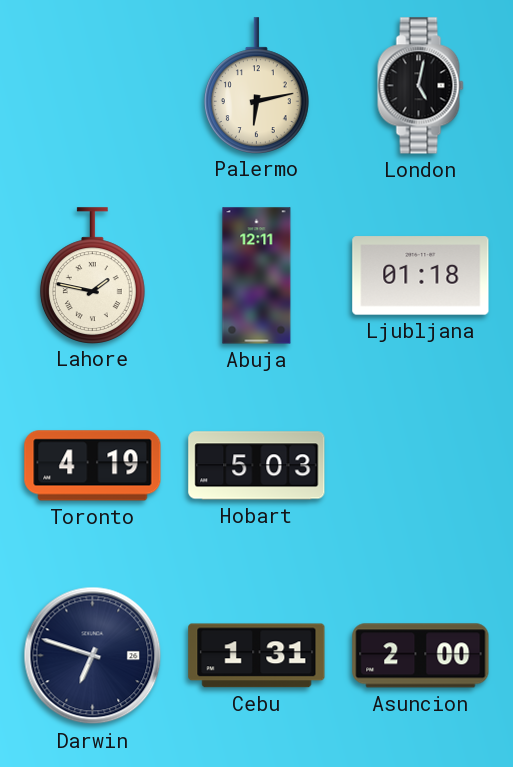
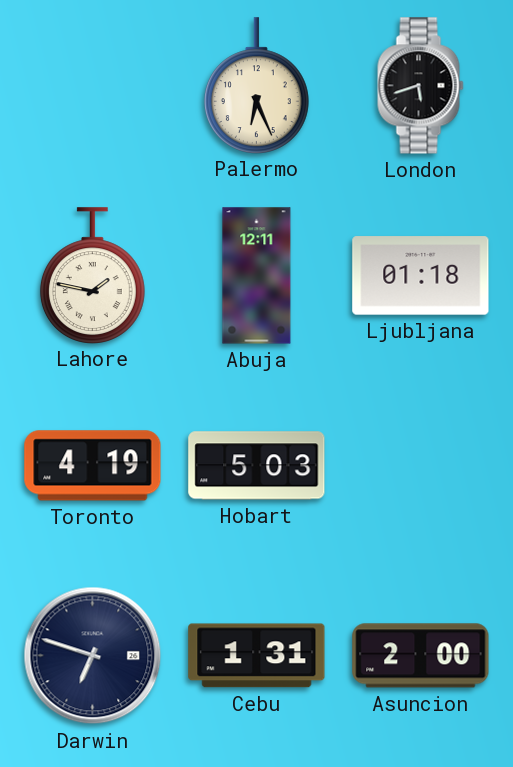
Palermo: 6:13 -> 6:26
London: 5:02 -> 5:42
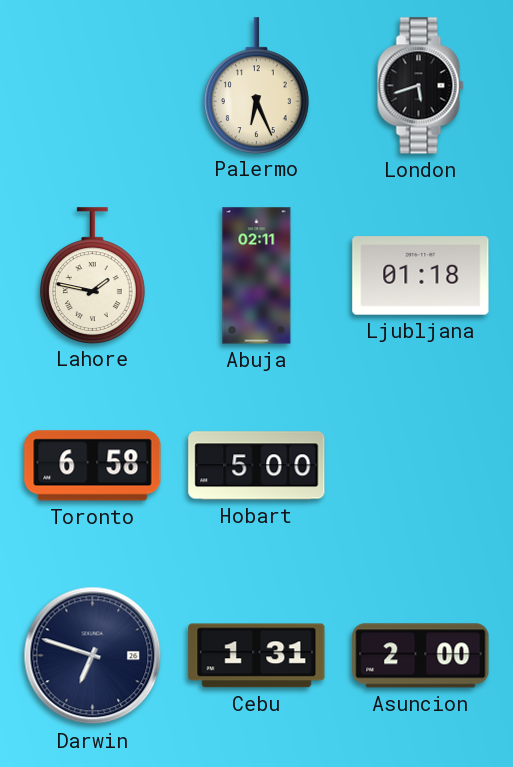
Abuja: 12:11 -> 02:11
Toronto: 4:19 -> 6:58
Hobart: 5:03 -> 5:00
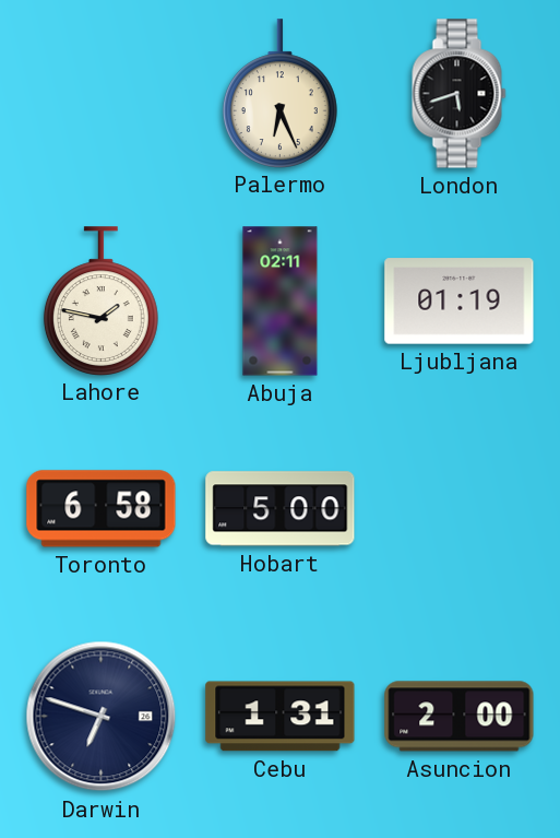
Ljubljana: 01:18 -> 01:19
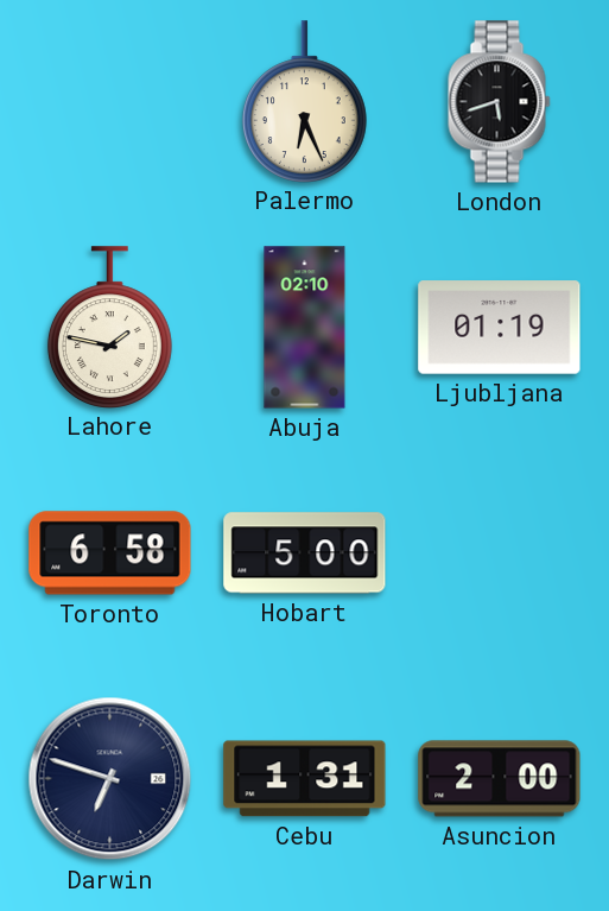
Abuja: 02:11 -> 02:10
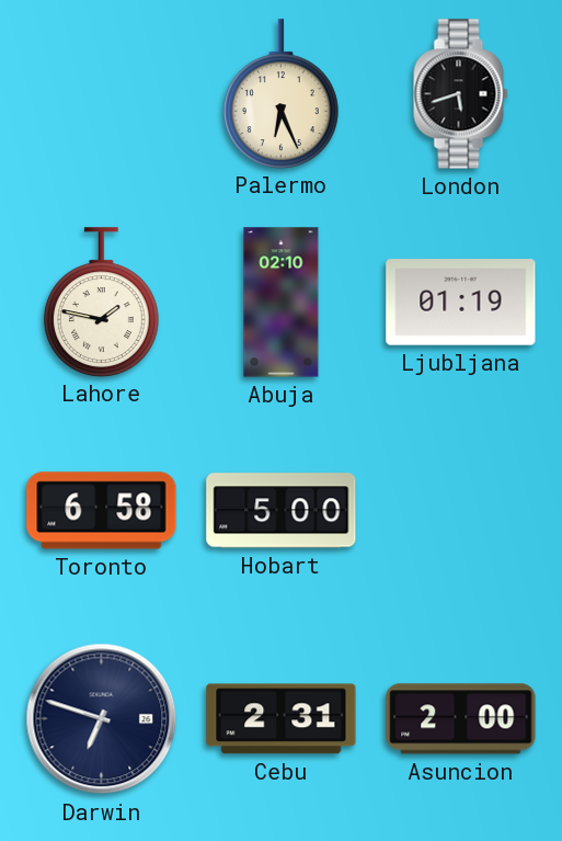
Cebu: 1:31 -> 2:31
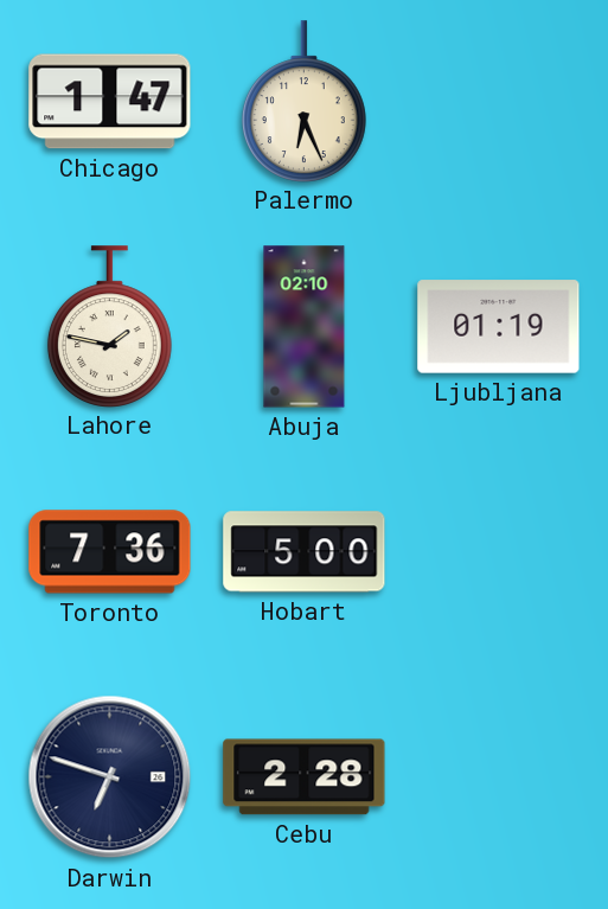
Chicago: none -> 1:47
London: 5:42 -> none
Toronto: 6:58 -> 7:36
Cebu: 2:31 -> 2:28
Asuncion: 2:00 -> none
